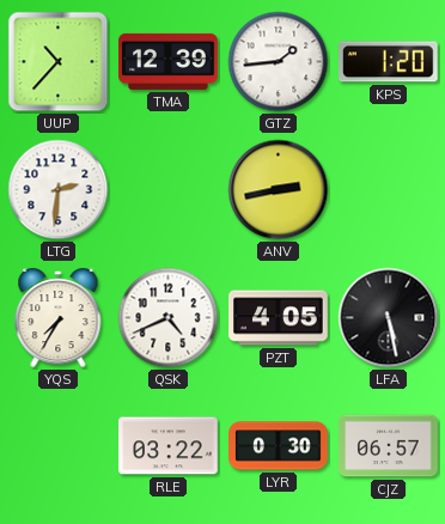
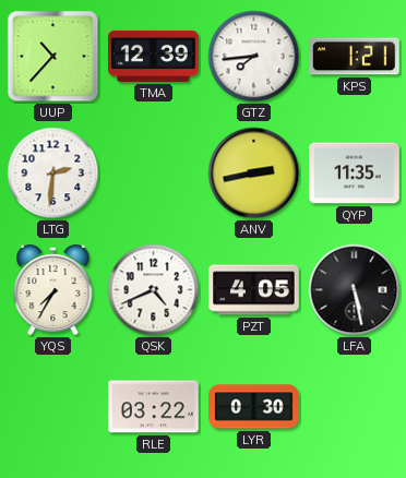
GTZ: 1:44 -> 7:44
KPS: 1:20 -> 1:21
QYP: none -> 11:35
CJZ: 06:57 -> none
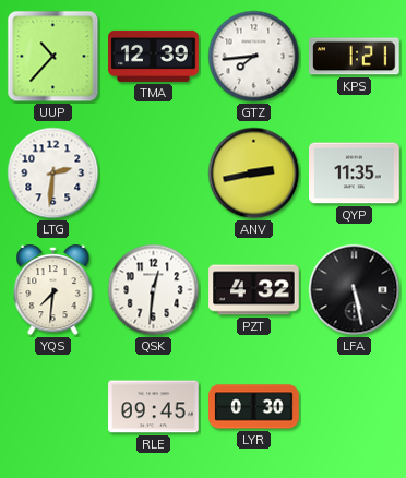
YQS: 7:35 -> 7:31
QSK: 4:41 -> 12:31
PZT: 4:05 -> 4:32
RLE: 03:22 -> 09:45
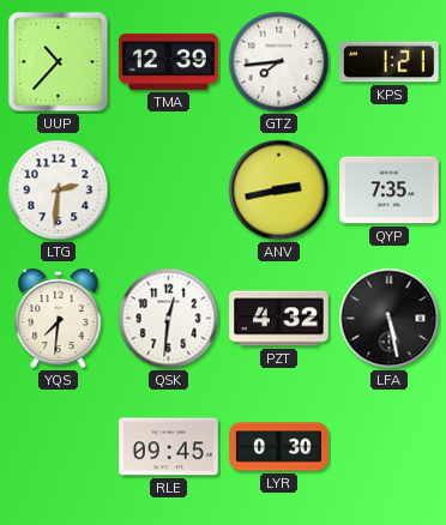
QYP: 11:35 -> 7:35
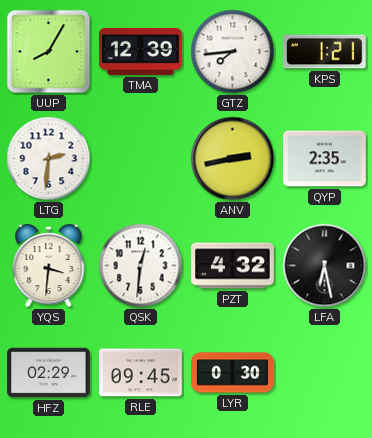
UUP: 10:37 -> 8:05
QYP: 7:35 -> 2:35
YQS: 7:31 -> 3:31
LFA: 5:28 -> 6:28
HFZ: none -> 02:29
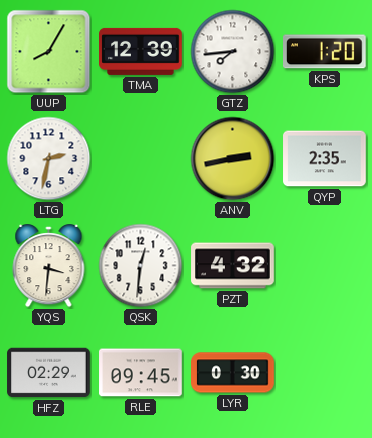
KPS: 1:21 -> 1:20
LTG: 2:31 -> 2:32
LFA: 6:28 -> none
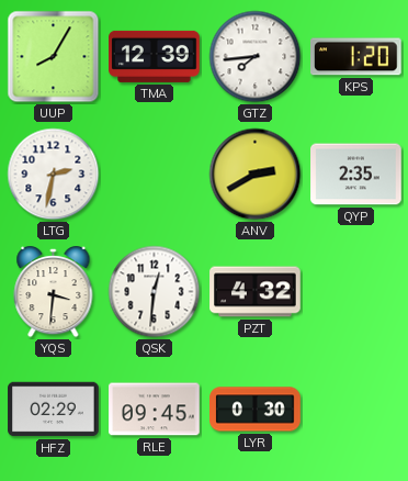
ANV: 2:43 -> 2:40
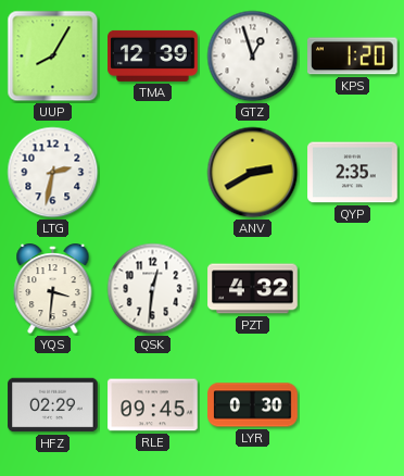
GTZ: 7:44 -> 12:57
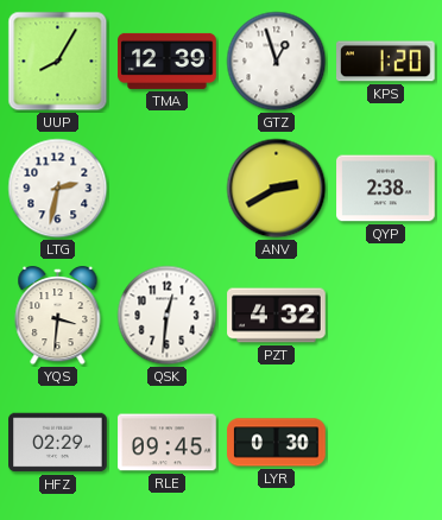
QYP: 2:35 -> 2:38
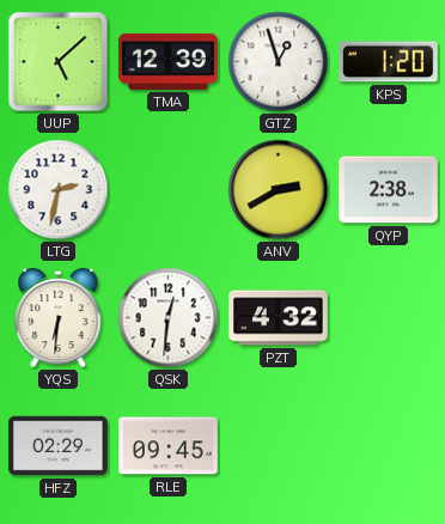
UUP: 8:05 -> 5:08
YQS: 3:31 -> 6:31
LYR: 0:30 -> none
